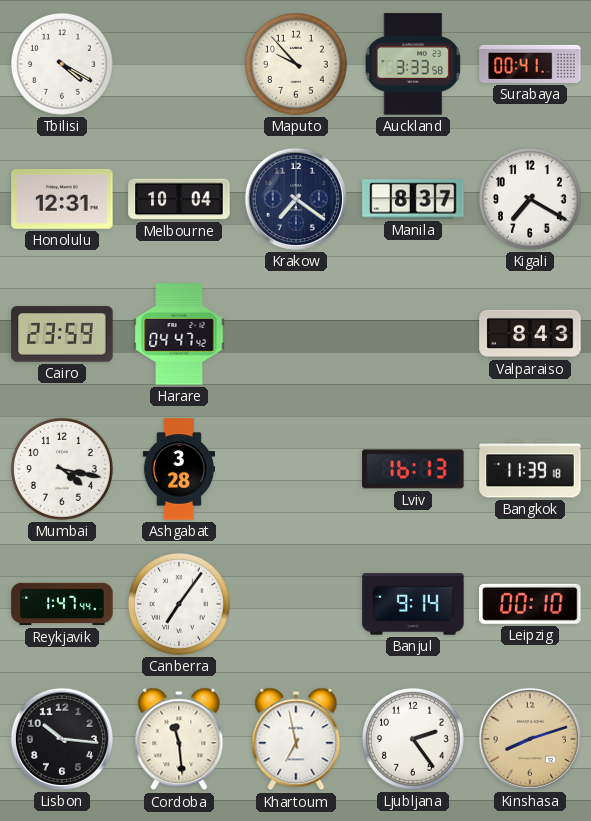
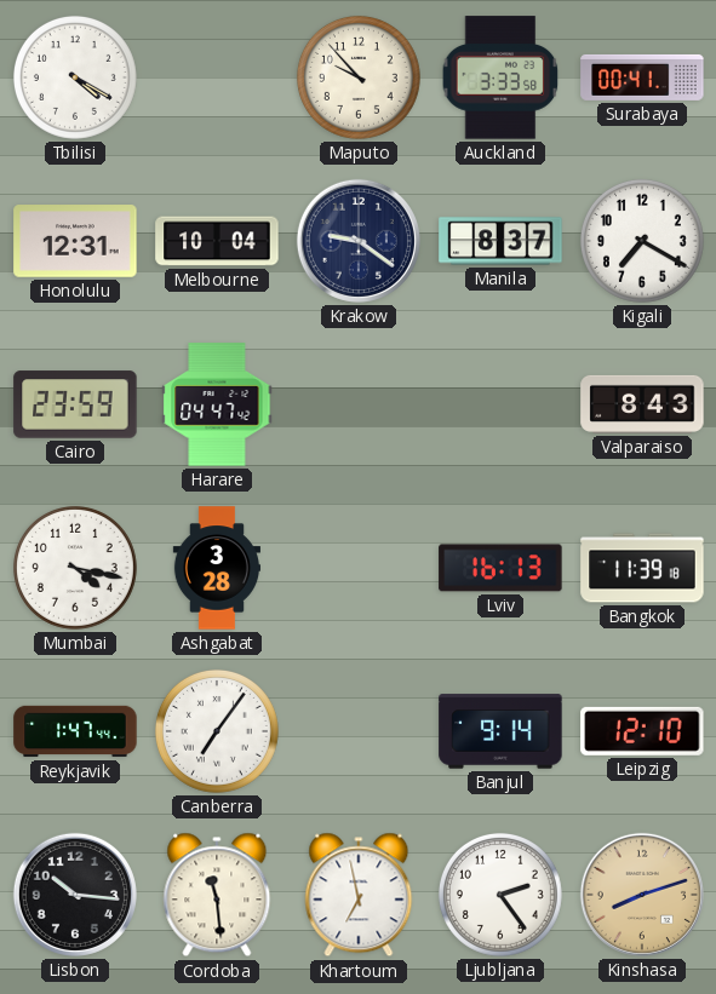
Krakow: 7:21 -> 9:21
Leipzig: 00:10 -> 12:10
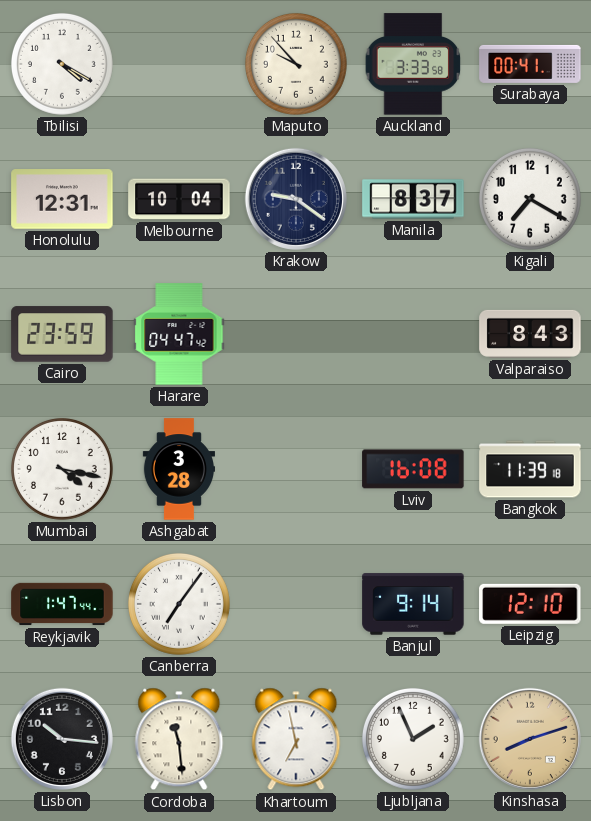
Lviv: 16:13 -> 16:08
Ljubljana: 2:24 -> 1:56
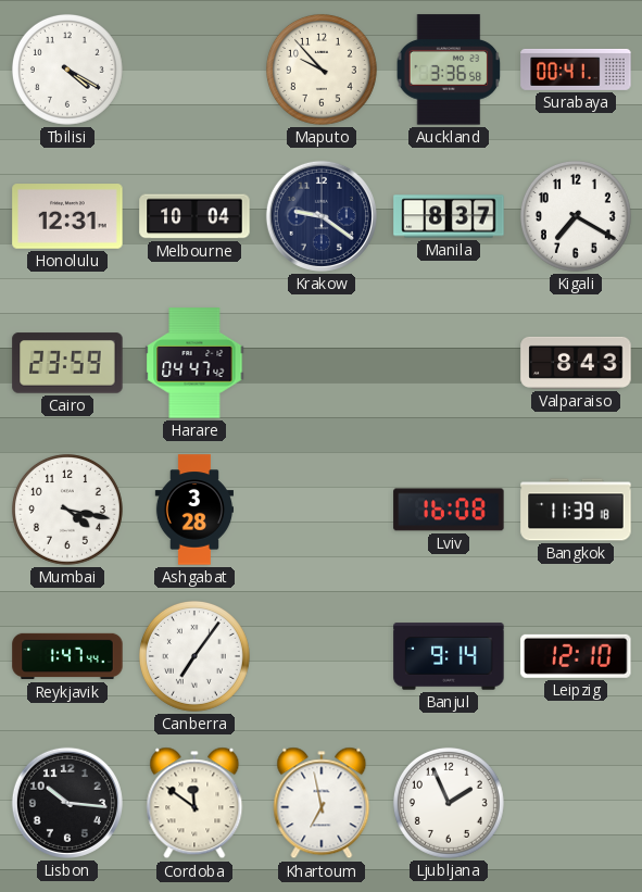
Auckland: 3:33 -> 3:36
Cordoba: 11:29 -> 11:51
Kinshasa: 8:12 -> none
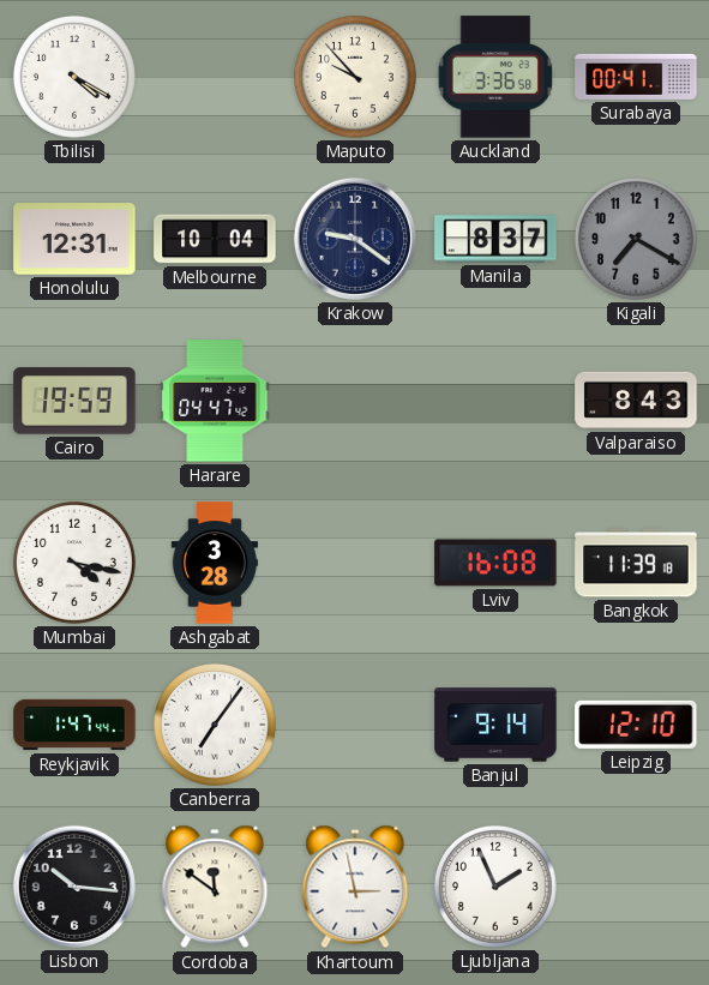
Kigali dial: white -> grey
Cairo: 23:59 -> 19:59
Khartoum: 6:58 -> 2:58
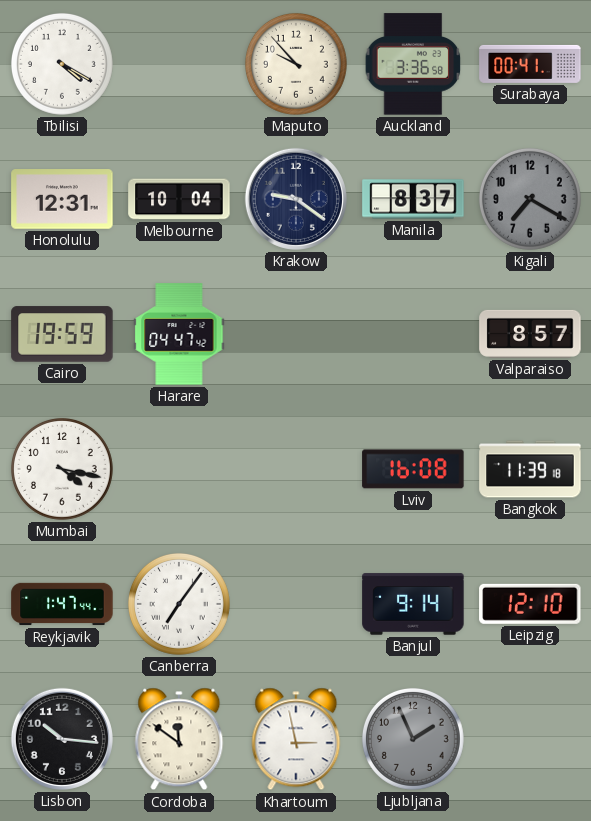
Valparaiso: 8:43 -> 8:57
Ashgabat: 3:28 -> none
Ljubljana dial: white -> grey
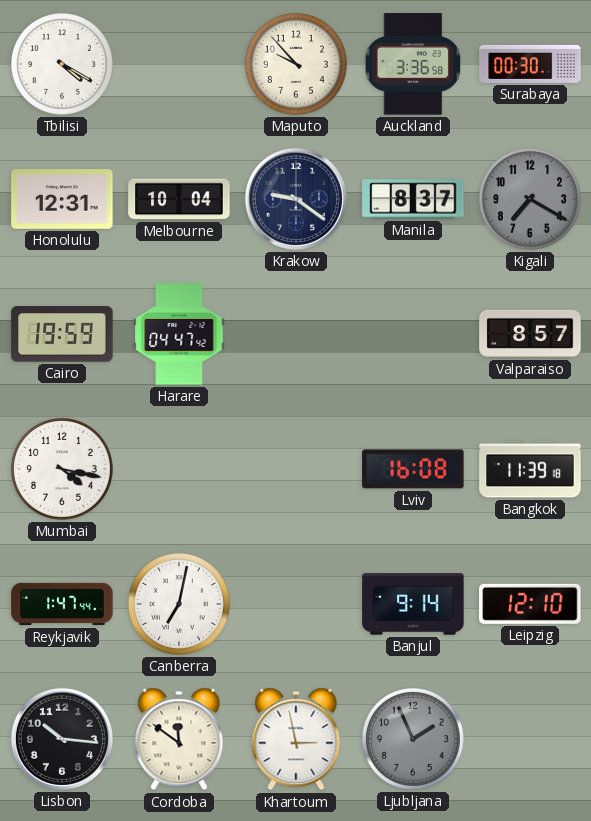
Surabaya: 00:41 -> 00:30
Canberra: 7:06 -> 7:02
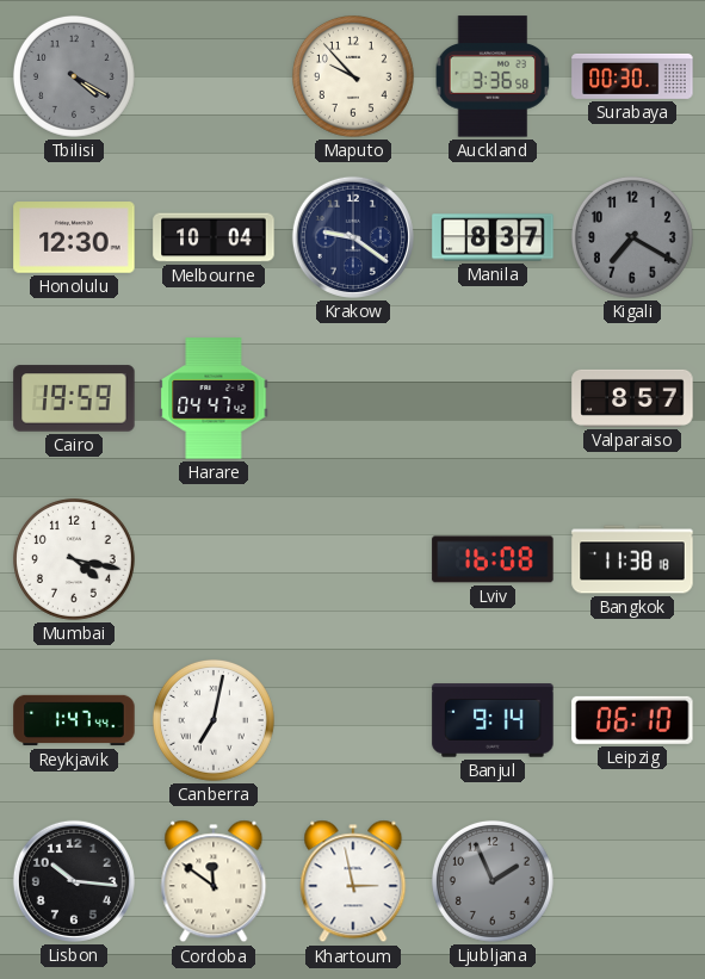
Tbilisi dial: white -> grey
Honolulu: 12:31 -> 12:30
Bangkok: 11:39 -> 11:38
Leipzig: 12:10 -> 06:10
